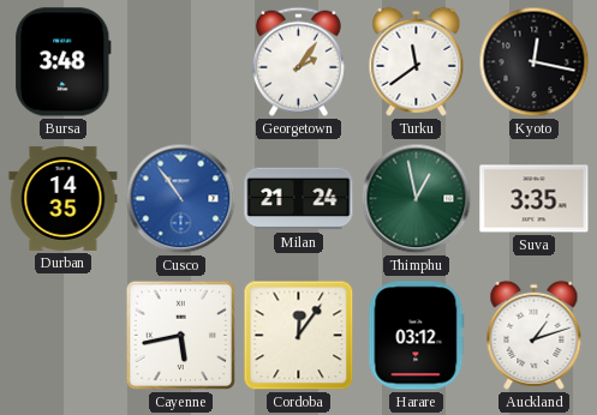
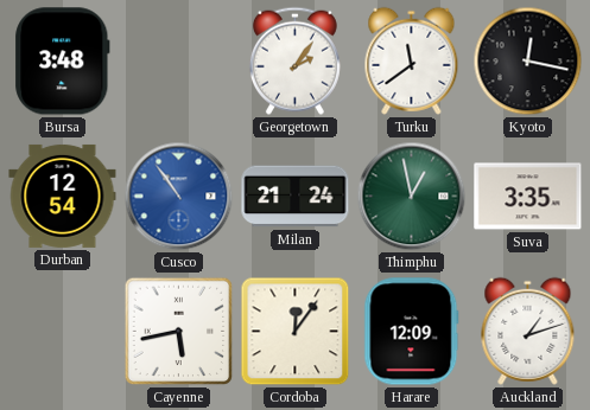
Durban: 14:35 -> 12:54
Harare: 03:12 -> 12:09
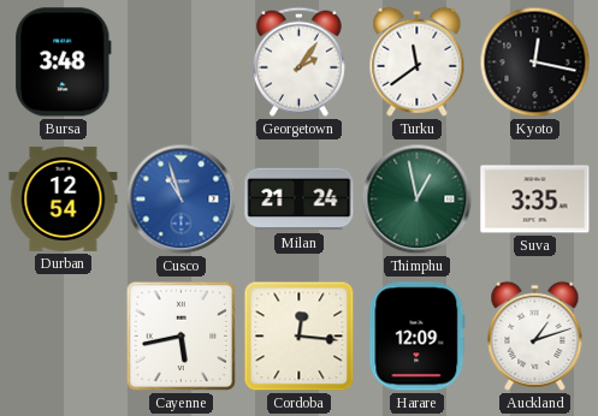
Cusco: 10:54 -> 10:57
Cordoba: 12:06 -> 12:16
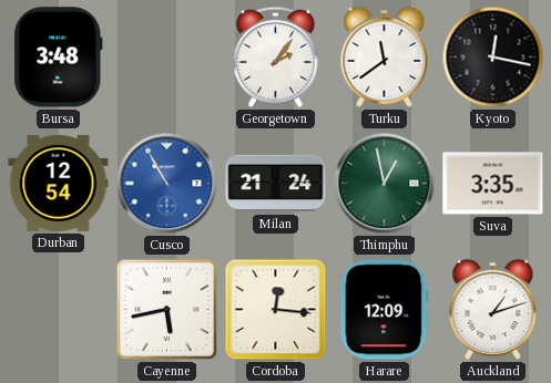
Cusco: 10:57 -> 10:55
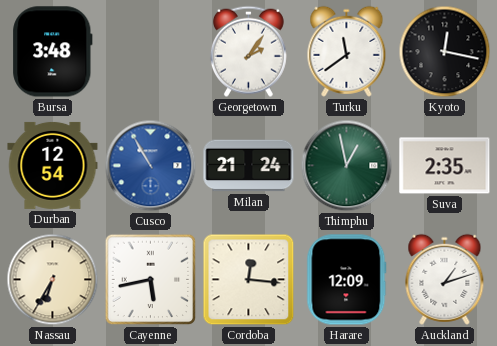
Suva: 3:35 -> 2:35
Nassau: none -> 6:35
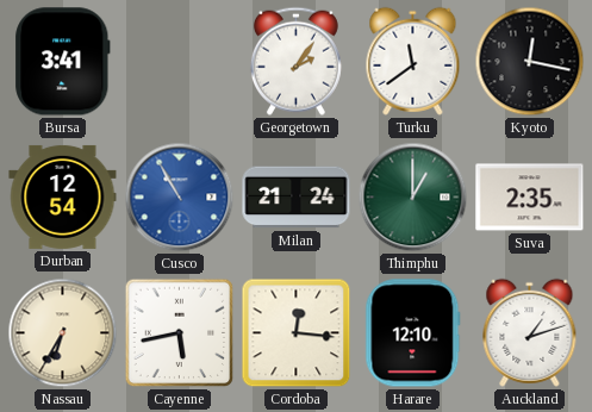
Bursa: 3:48 -> 3:41
Thimphu: 12:58 -> 1:00
Harare: 12:09 -> 12:10
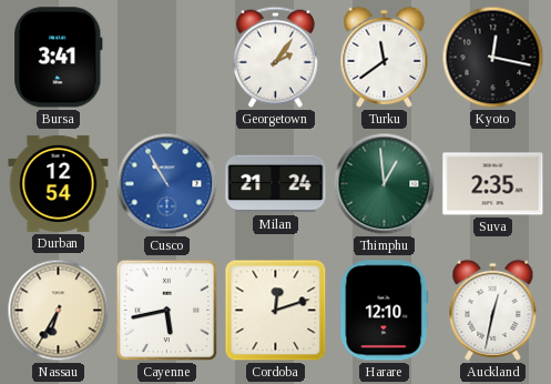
Thimphu: 1:00 -> 12:59
Cordoba: 12:16 -> 12:12
Auckland: 1:12 -> 12:32
